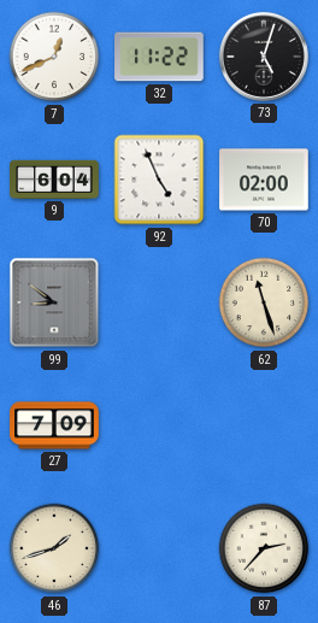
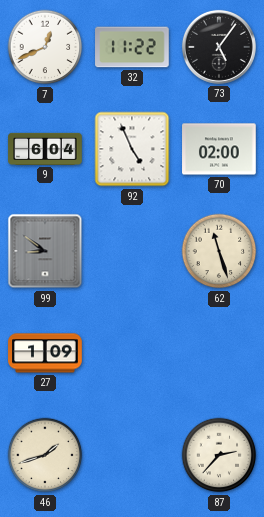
73: 5:03 -> 5:06
27: 7:09 -> 1:09
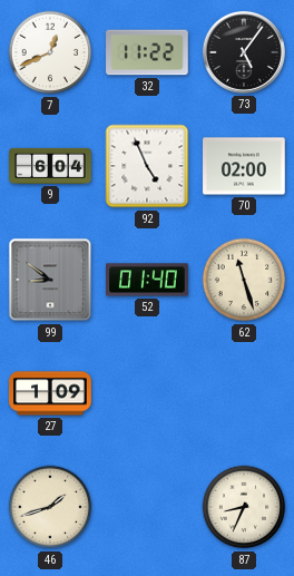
52: none -> 01:40
87: 2:37 -> 8:34
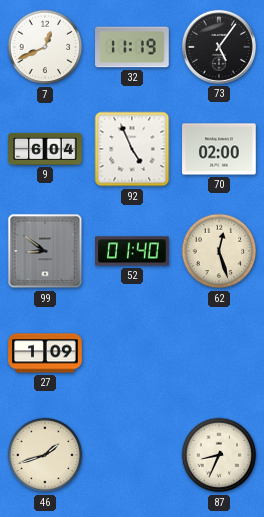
32: 11:22 -> 11:19
62: 11:27 -> 12:27
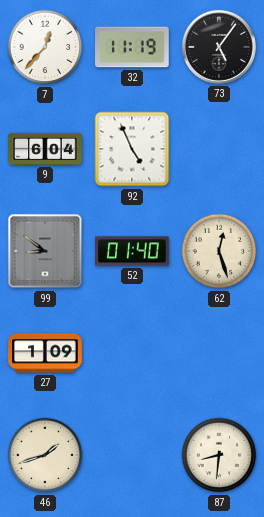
7: 12:41 -> 12:37
70: 02:00 -> none
87: 8:34 -> 8:31
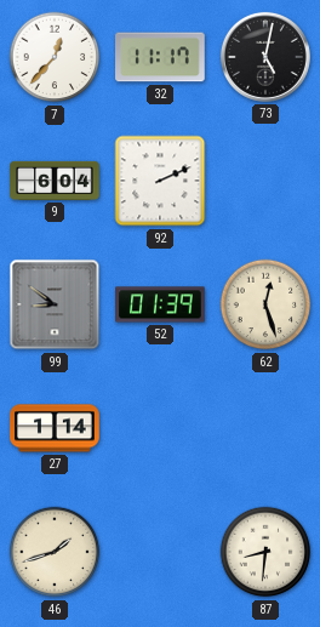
32: 11:19 -> 11:17
73: 5:06 -> 5:02
92: 4:56 -> 2:11
52: 01:40 -> 01:39
27: 1:09 -> 1:14
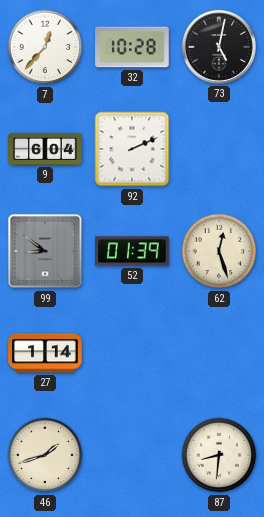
32: 11:17 -> 10:28
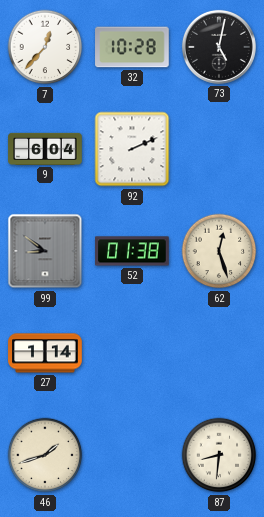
52: 01:39 -> 01:38
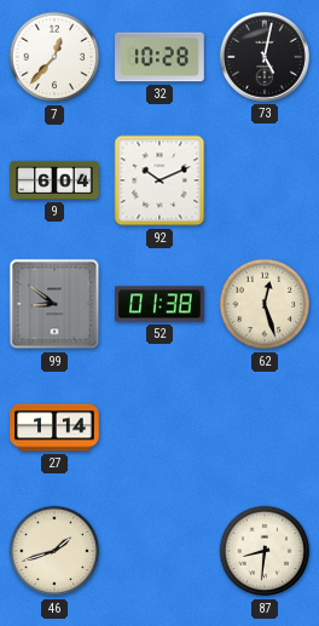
92: 2:11 -> 10:11
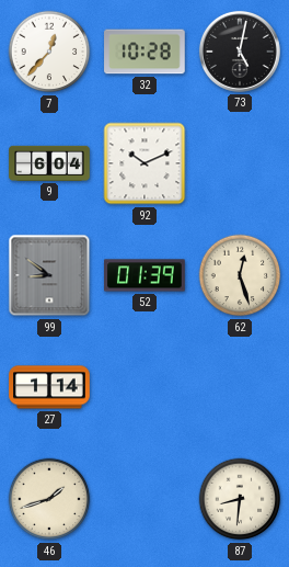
52: 01:38 -> 01:39
